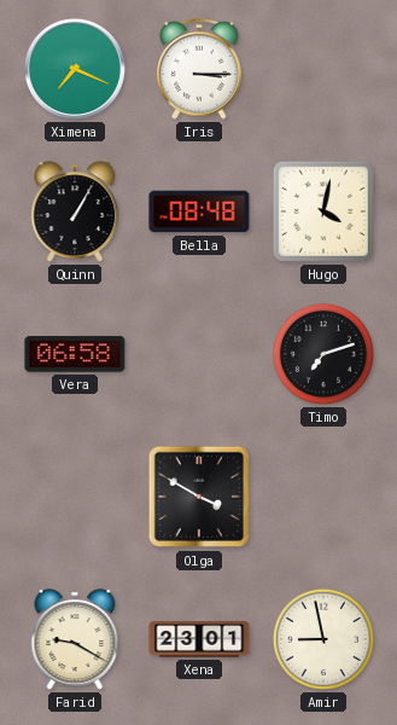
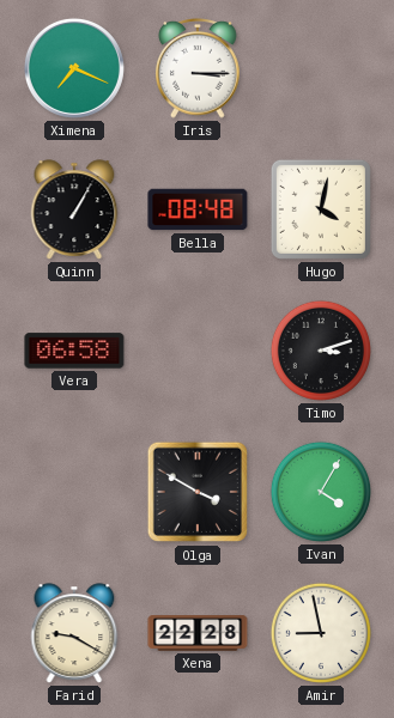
Timo: 7:12 -> 3:12
Ivan: none -> 4:05
Xena: 23:01 -> 22:28
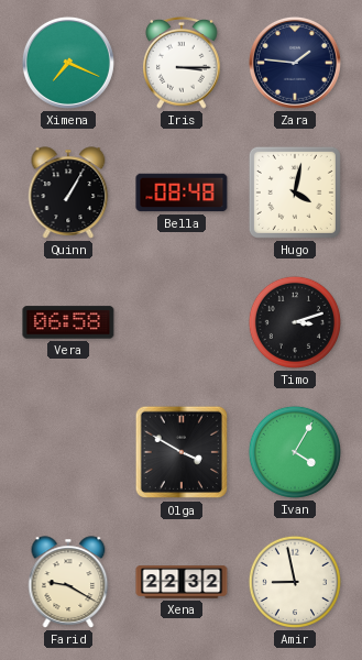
Zara: none -> 1:46
Xena: 22:28 -> 22:32
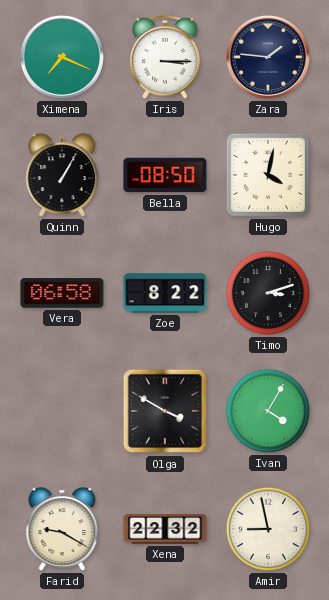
Bella: 08:48 -> 08:50
Zoe: none -> 8:22
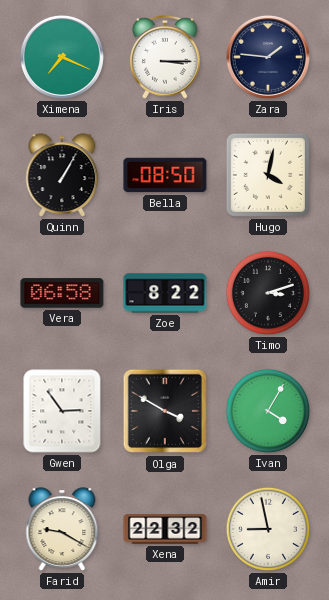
Gwen: none -> 2:54
